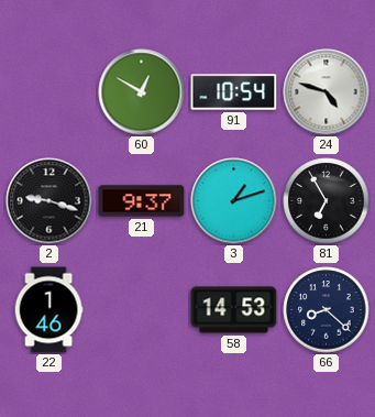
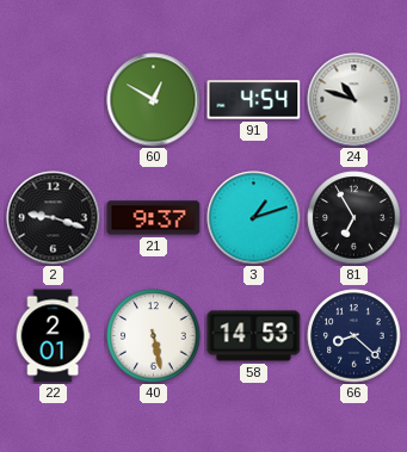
91: 10:54 -> 4:54
24: 4:48 -> 10:48
22: 1:46 -> 2:01
40: none -> 5:28
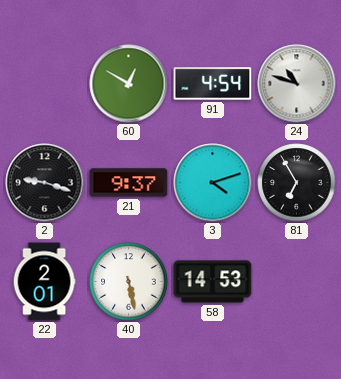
3: 1:12 -> 4:12
66: 8:22 -> none
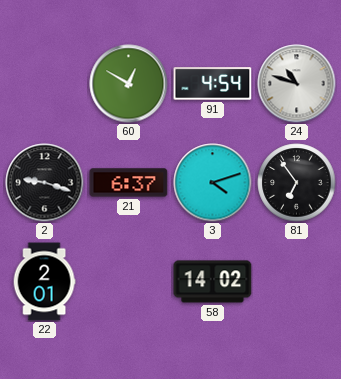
21: 9:37 -> 6:37
81: 6:55 -> 6:54
40: 5:28 -> none
58: 14:53 -> 14:02
